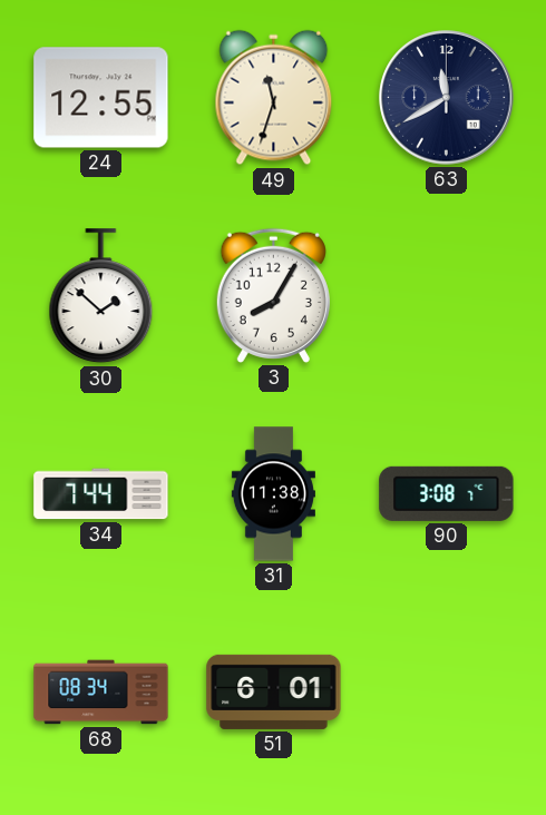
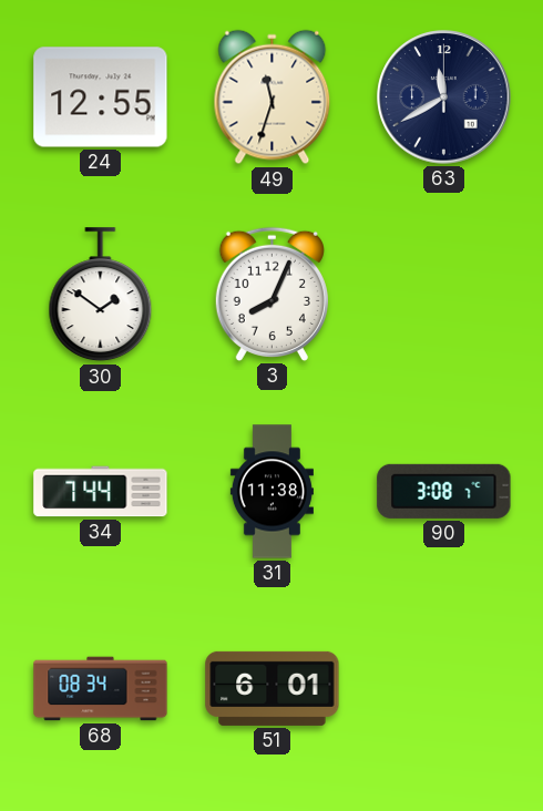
30: 1:52 -> 1:51
3: 8:05 -> 8:04
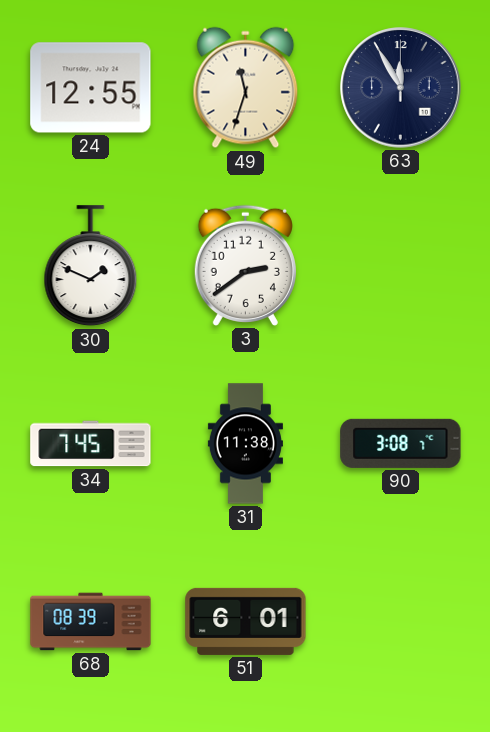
63: 11:40 -> 11:55
30: 1:51 -> 1:49
3: 8:04 -> 2:39
34: 7:44 -> 7:45
68: 08:34 -> 08:39
